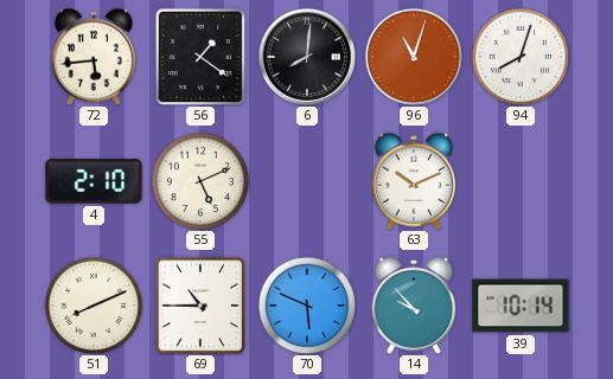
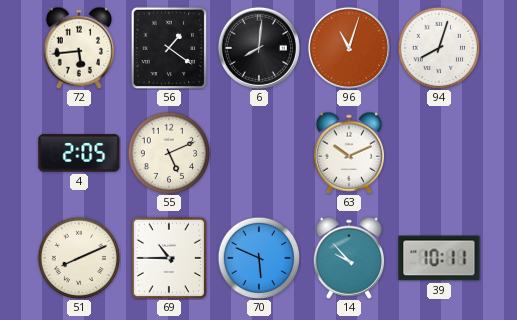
4: 2:10 -> 2:05
39: 10:14 -> 10:11
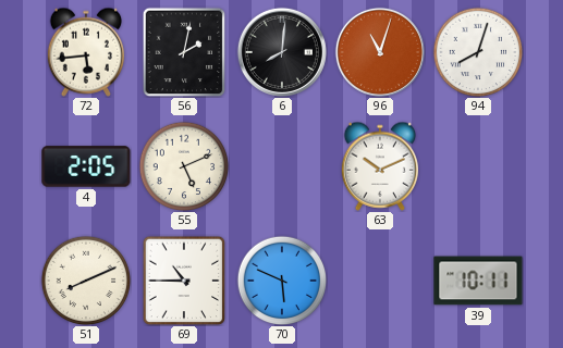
56: 1:21 -> 2:02
14: 9:53 -> none
